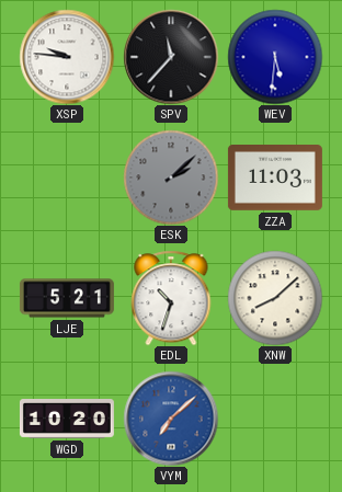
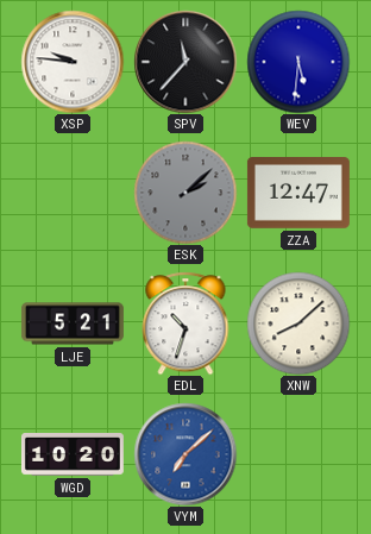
ZZA: 11:03 -> 12:47
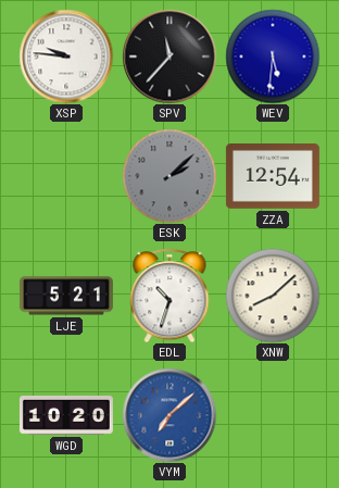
ZZA: 12:47 -> 12:54
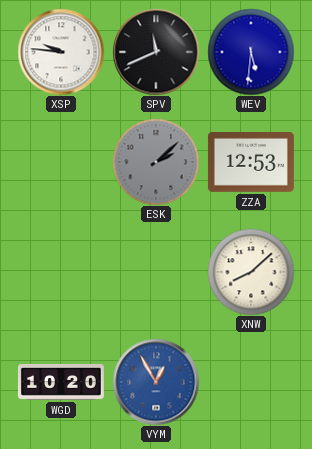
SPV: 11:37 -> 11:41
ZZA: 12:54 -> 12:53
LJE: 5:21 -> none
EDL: 10:33 -> none
VYM: 7:08 -> 12:55
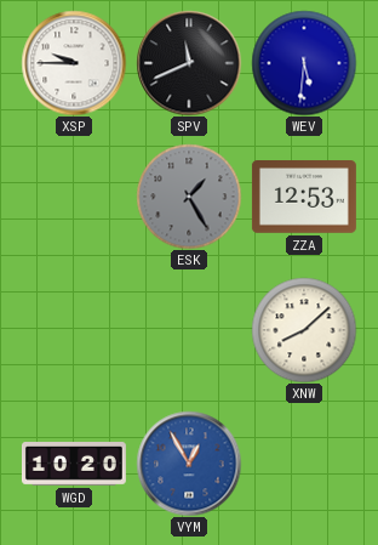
XSP: 9:46 -> 9:45
ESK: 2:08 -> 1:25
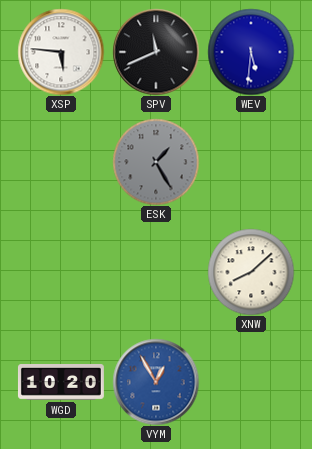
XSP: 9:45 -> 5:46
ZZA: 12:53 -> none
